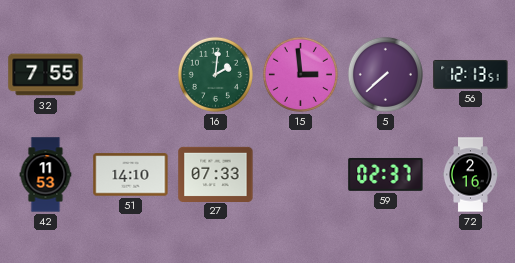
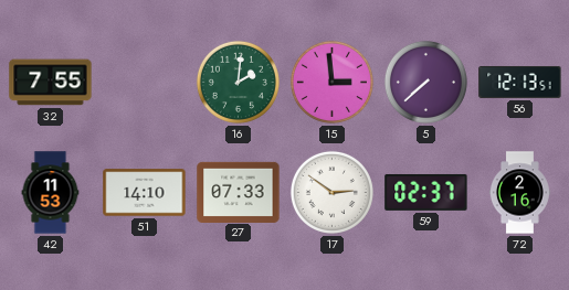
17: none -> 2:51
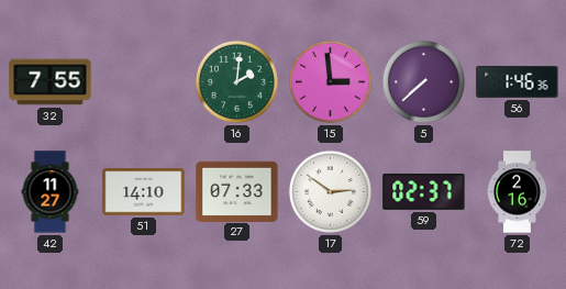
56: 12:13 -> 1:46
42: 11:53 -> 11:27
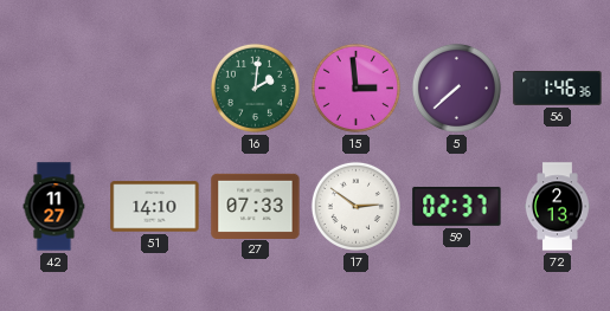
32: 7:55 -> none
72: 2:16 -> 2:13
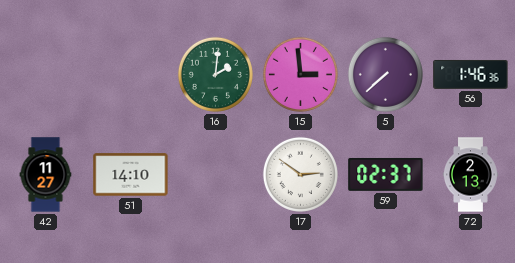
27: 07:33 -> none
